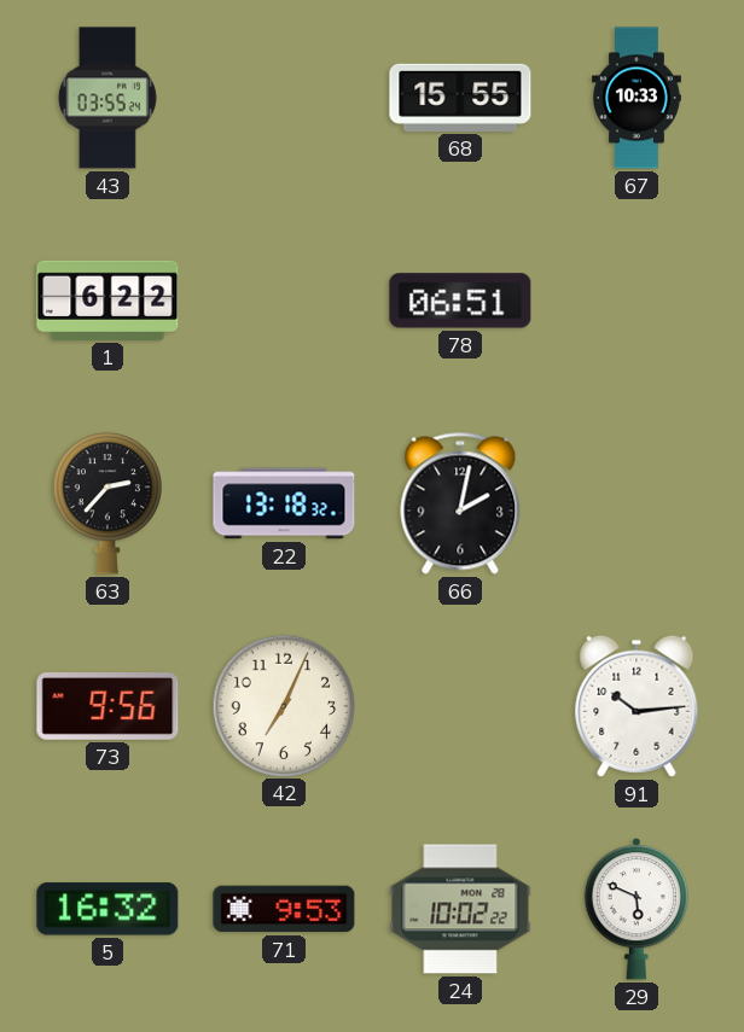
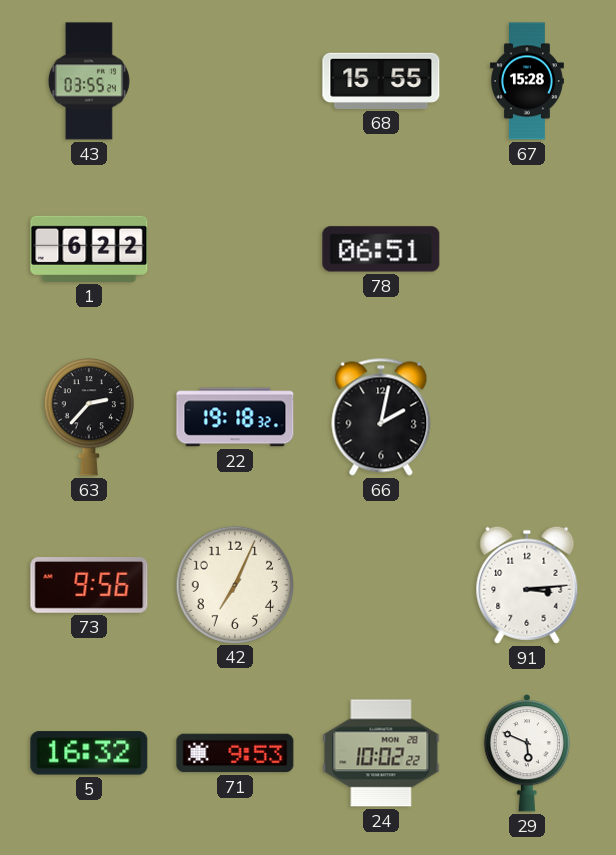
67: 10:33 -> 15:28
22: 13:18 -> 19:18
91: 10:14 -> 3:14
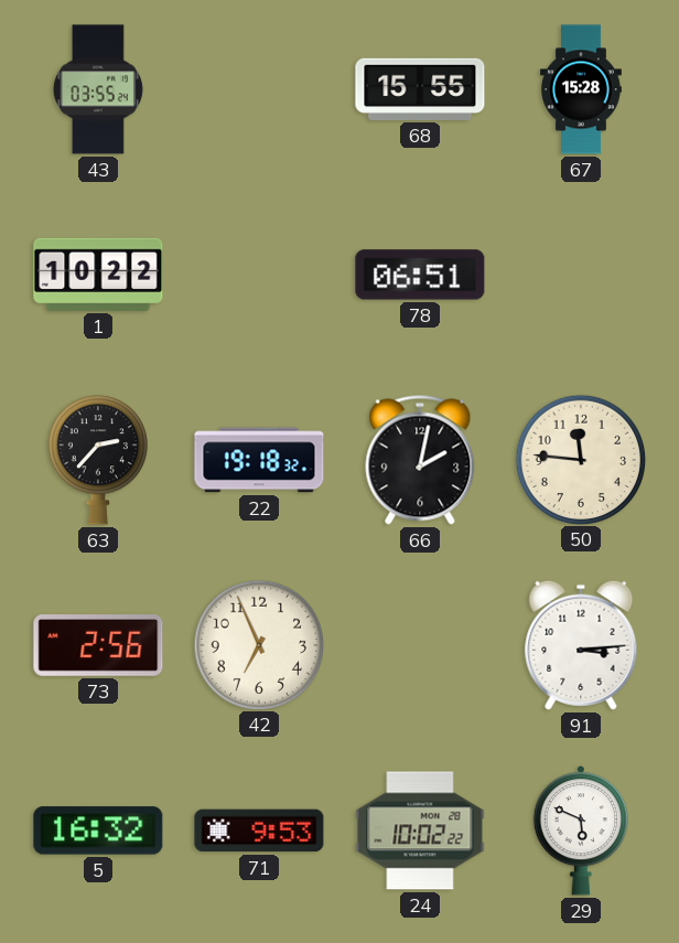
1: 6:22 -> 10:22
50: none -> 11:46
73: 9:56 -> 2:56
42: 7:04 -> 6:56
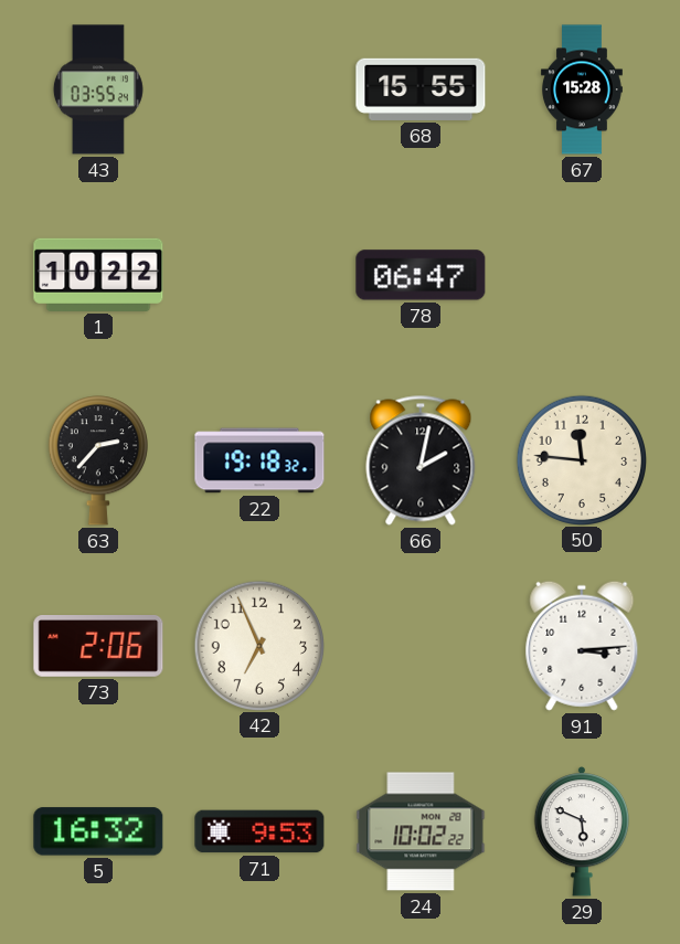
78: 06:51 -> 06:47
73: 2:56 -> 2:06
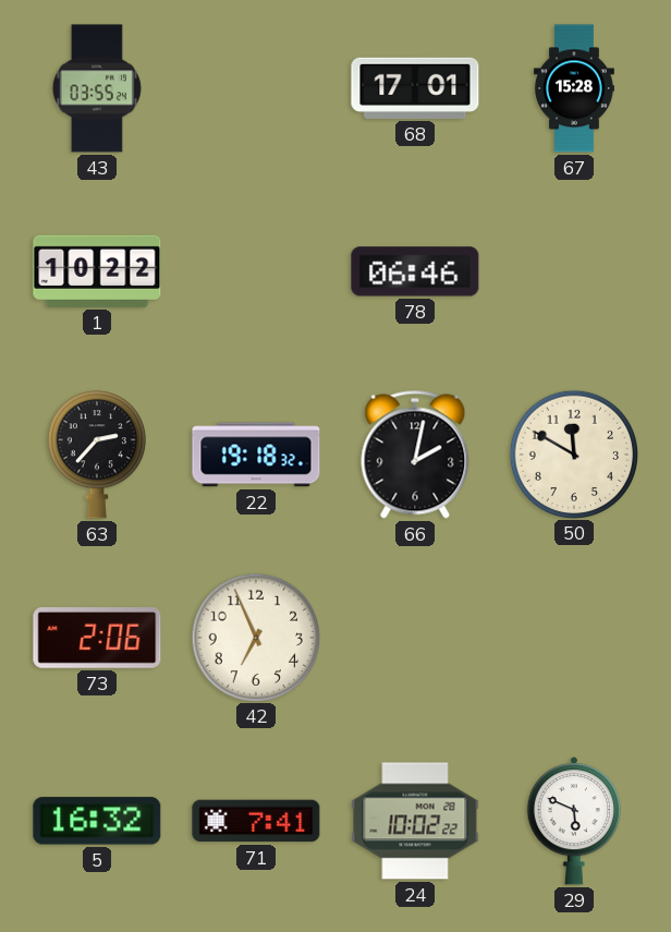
68: 15:55 -> 17:01
78: 06:47 -> 06:46
50: 11:46 -> 11:50
91: 3:14 -> none
71: 9:53 -> 7:41
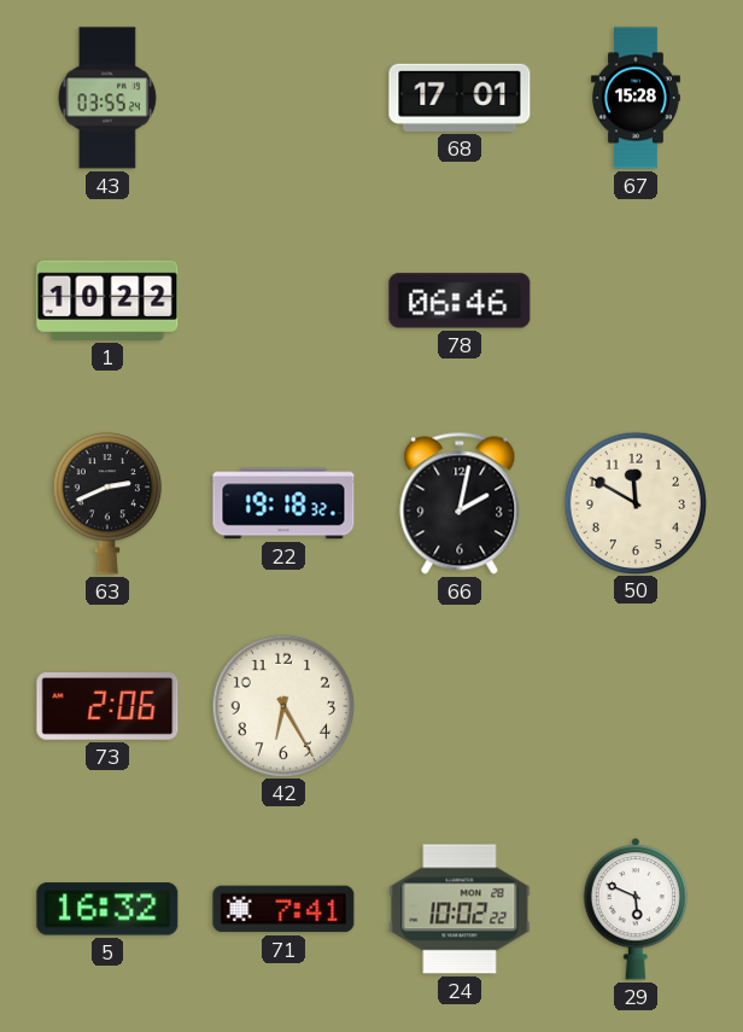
63: 2:37 -> 2:41
42: 6:56 -> 6:25
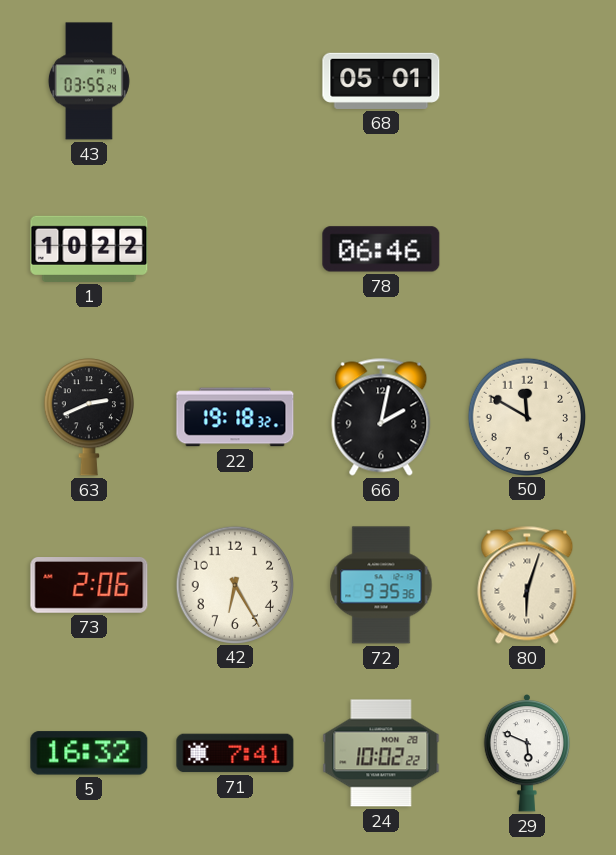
68: 17:01 -> 05:01
67: 15:28 -> none
72: none -> 9:35
80: none -> 6:03
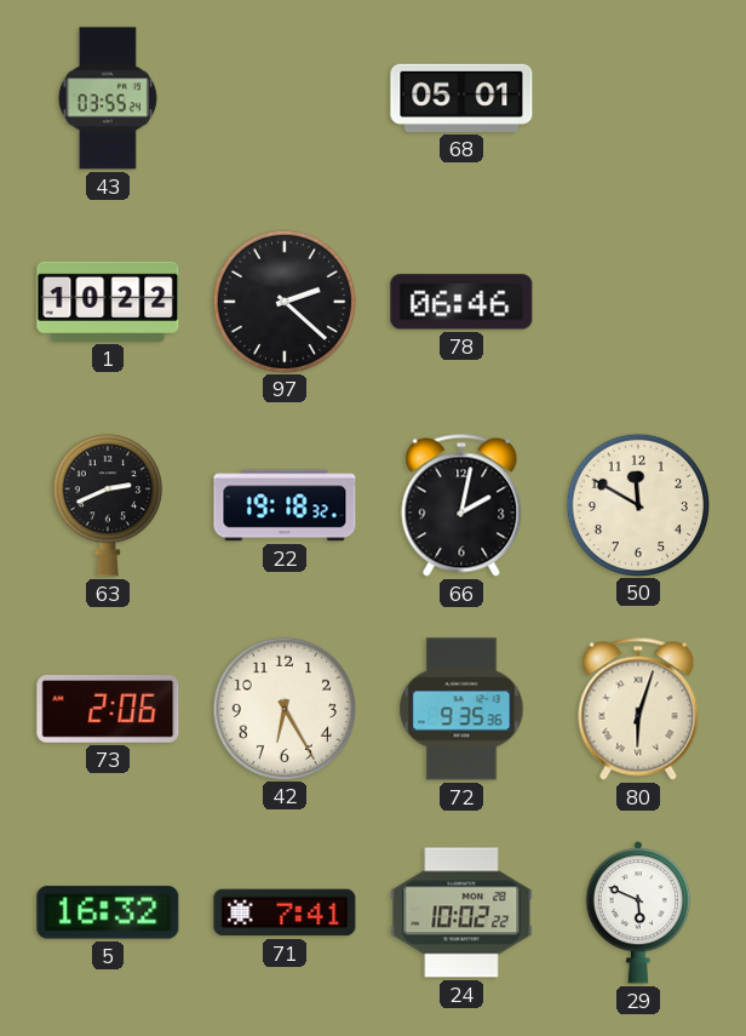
97: none -> 2:22
